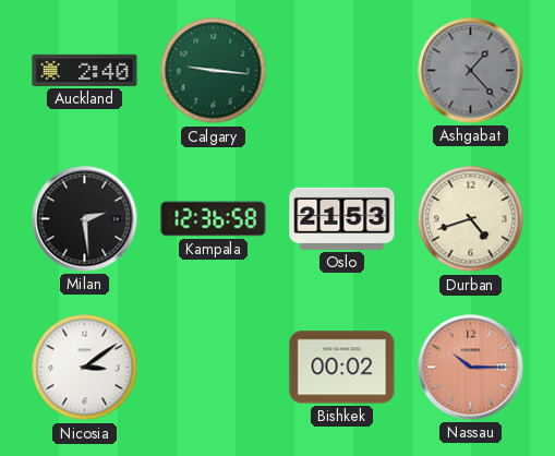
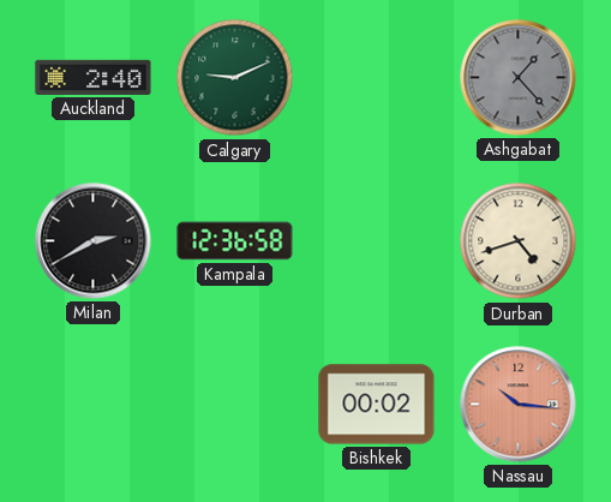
Calgary: 9:16 -> 9:11
Milan: 2:29 -> 2:40
Oslo: 21:53 -> none
Nicosia: 3:09 -> none
Nassau: 10:15 -> 10:16
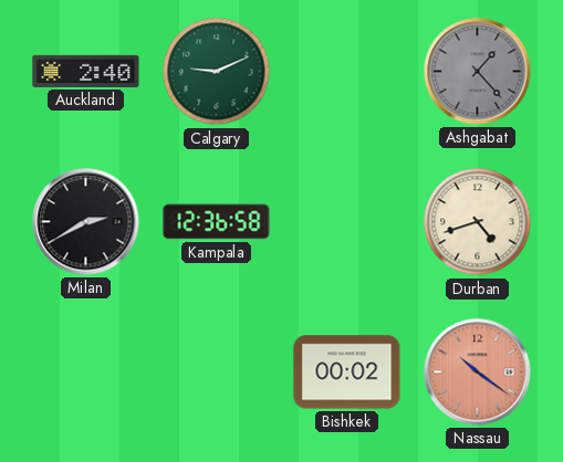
Nassau: 10:16 -> 10:21
